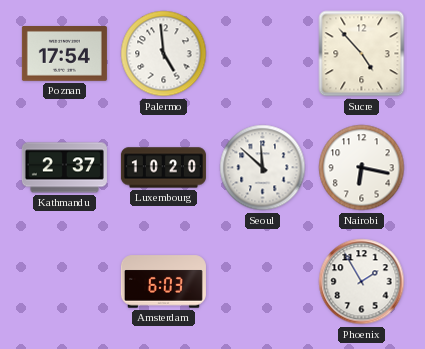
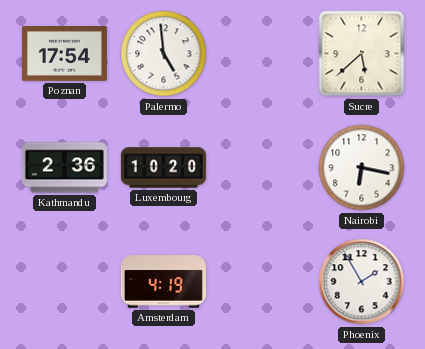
Sucre: 4:53 -> 5:38
Kathmandu: 2:37 -> 2:36
Seoul: 11:52 -> none
Amsterdam: 6:03 -> 4:19
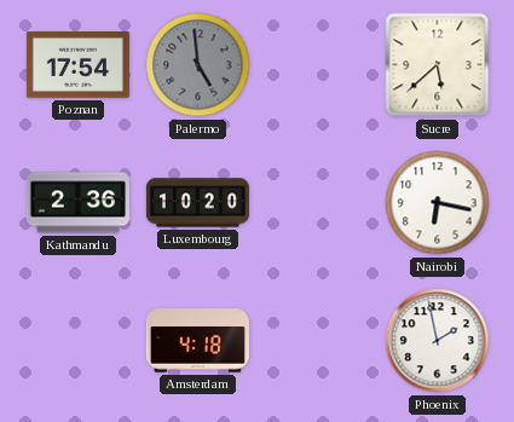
Palermo dial: white -> grey
Amsterdam: 4:19 -> 4:18
Phoenix: 1:55 -> 1:58
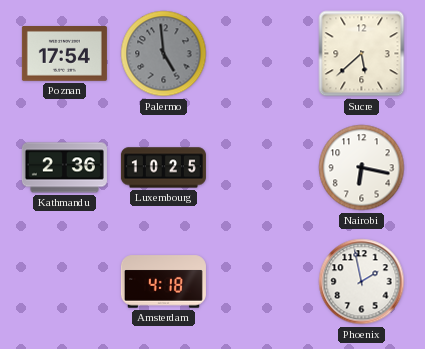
Luxembourg: 10:20 -> 10:25
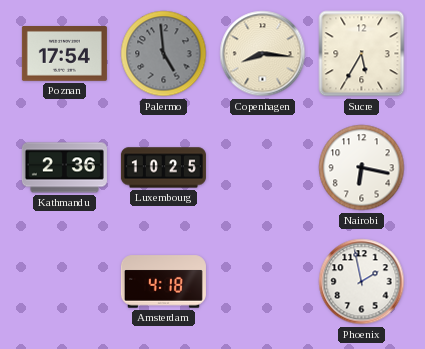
Copenhagen: none -> 8:16
Sucre: 5:38 -> 5:35
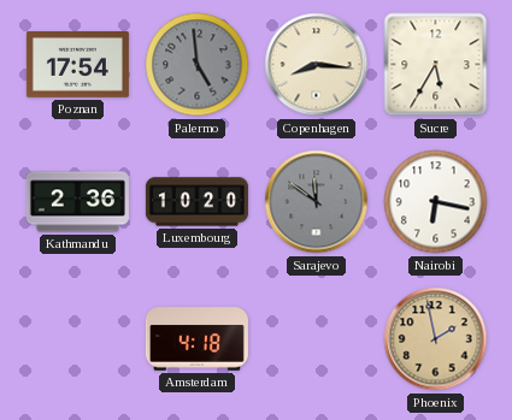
Luxembourg: 10:25 -> 10:20
Sarajevo: none -> 11:51
Phoenix dial: white -> champagne
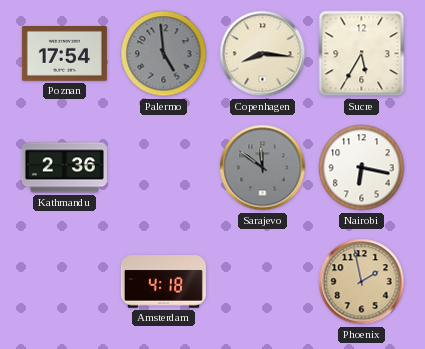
Luxembourg: 10:20 -> none
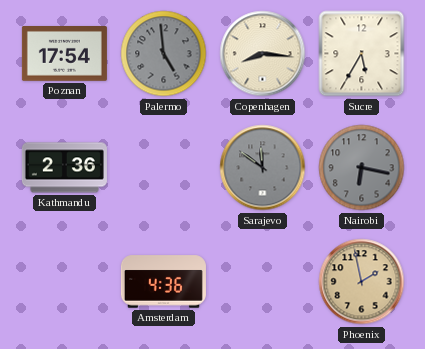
Nairobi dial: white -> grey
Amsterdam: 4:18 -> 4:36
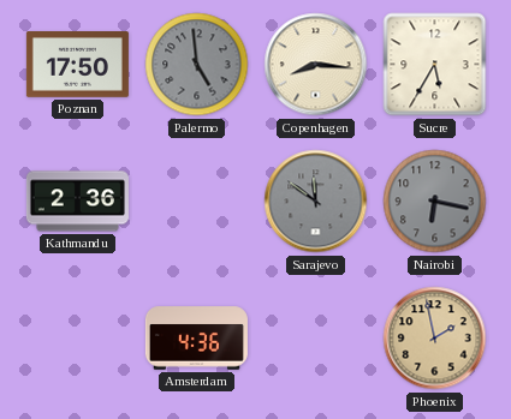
Poznan: 17:54 -> 17:50
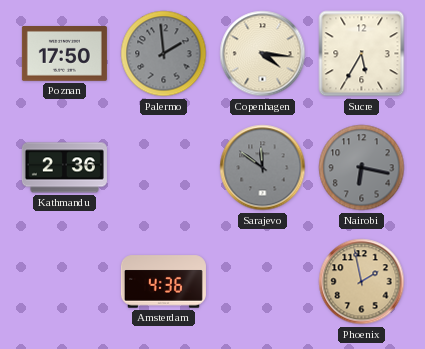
Palermo: 4:59 -> 1:59
Copenhagen: 8:16 -> 4:16
